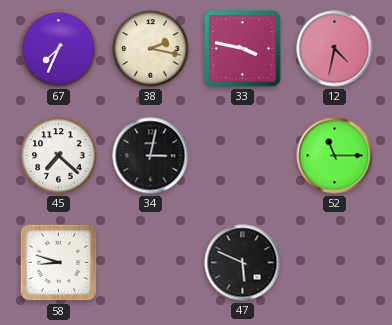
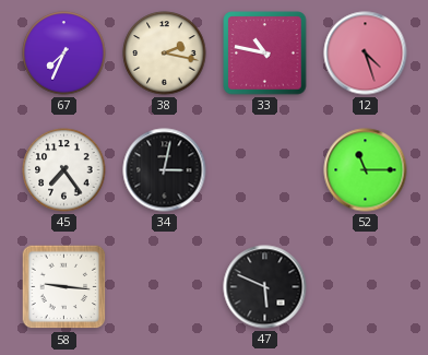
33: 3:47 -> 10:47
12: 4:32 -> 4:27
45: 7:22 -> 7:24
58: 8:48 -> 9:16
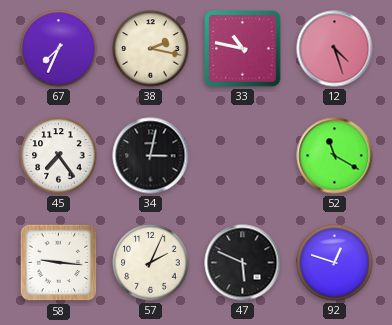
52: 11:15 -> 11:20
57: none -> 2:04
92: none -> 12:48
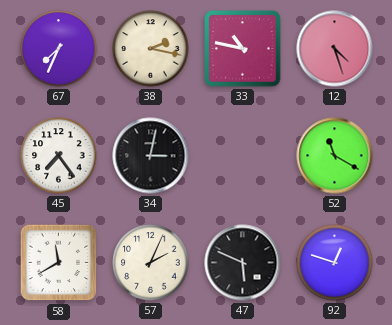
58: 9:16 -> 11:40
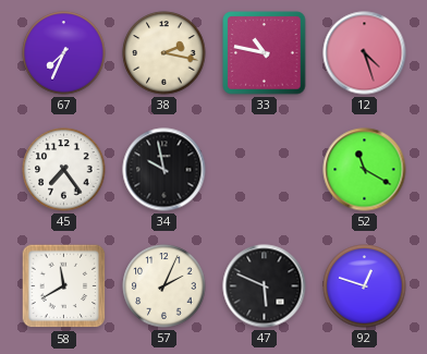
34: 3:02 -> 9:58
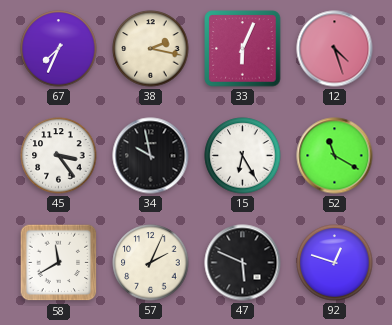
33: 10:47 -> 6:04
45: 7:24 -> 3:24
15: none -> 6:25
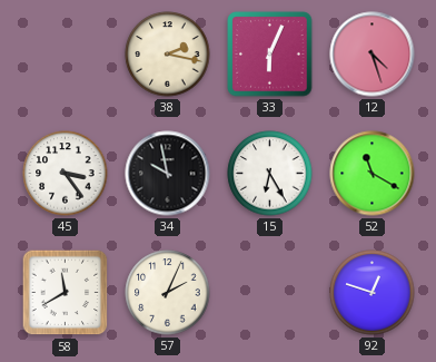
67: 7:34 -> none
47: 5:49 -> none
